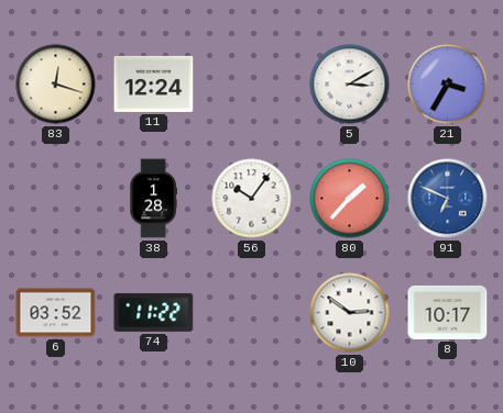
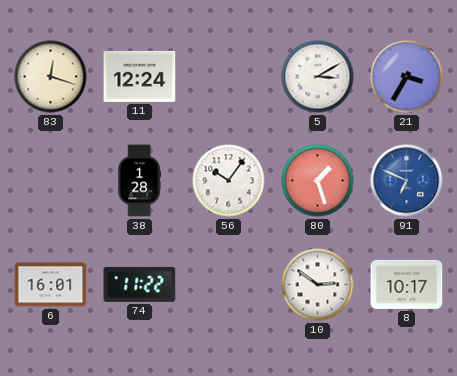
80: 1:37 -> 1:27
6: 03:52 -> 16:01
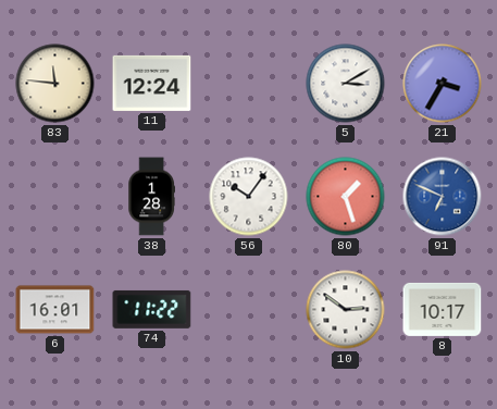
83: 12:18 -> 11:46
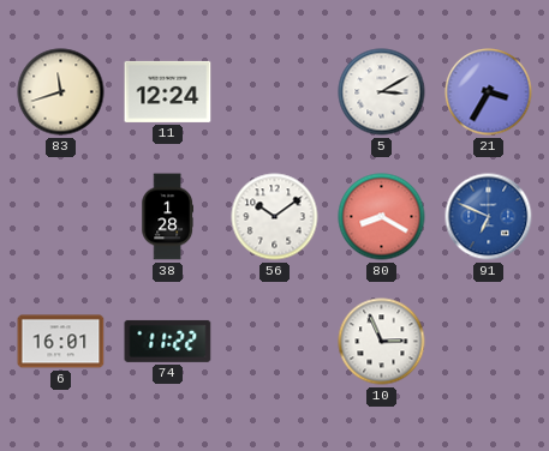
83: 11:46 -> 11:42
56: 10:06 -> 10:09
80: 1:27 -> 8:20
10: 2:51 -> 2:56
8: 10:17 -> none
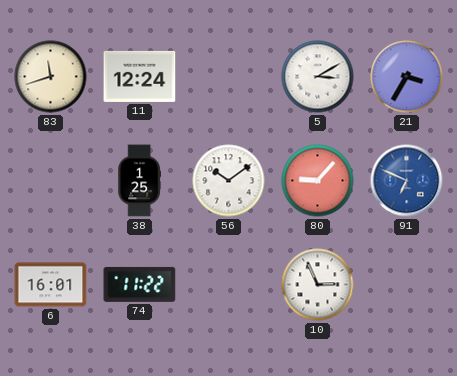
38: 1:28 -> 1:25
80: 8:20 -> 9:07
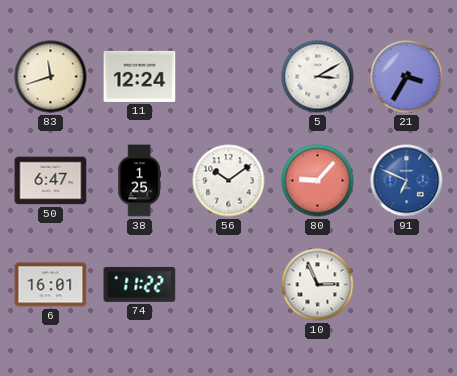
50: none -> 6:47
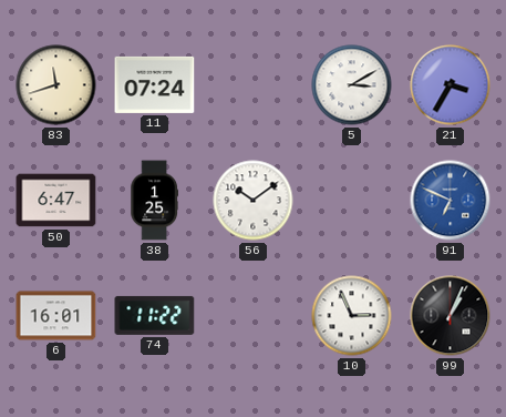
11: 12:24 -> 07:24
80: 9:07 -> none
99: none -> 1:04
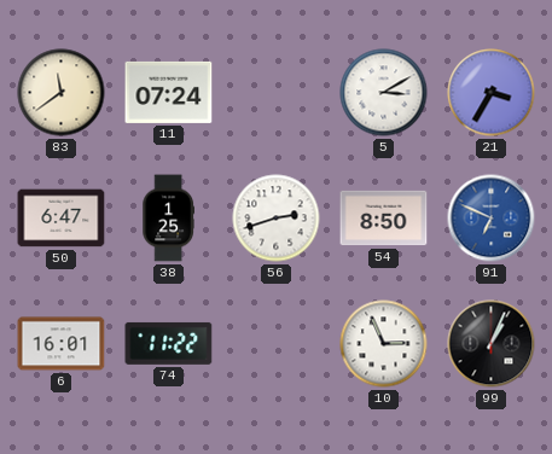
83: 11:42 -> 11:39
56: 10:09 -> 2:42
54: none -> 8:50
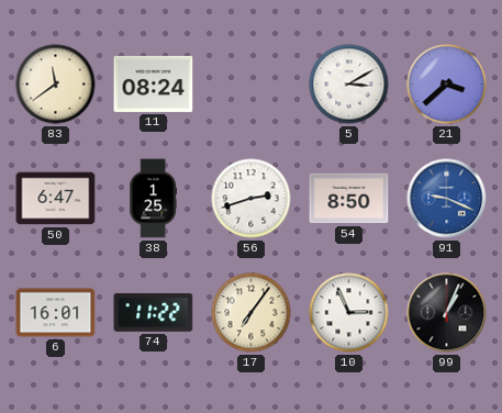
11: 07:24 -> 08:24
21: 3:35 -> 3:38
91: 6:49 -> 9:19
17: none -> 7:06
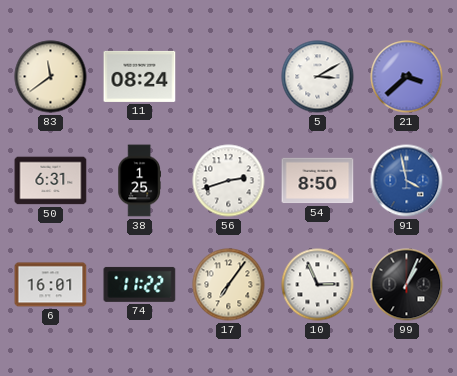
50: 6:47 -> 6:31
91: 9:19 -> 3:58
